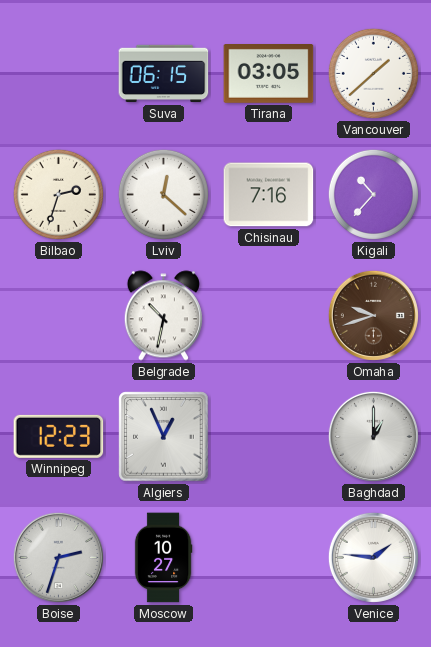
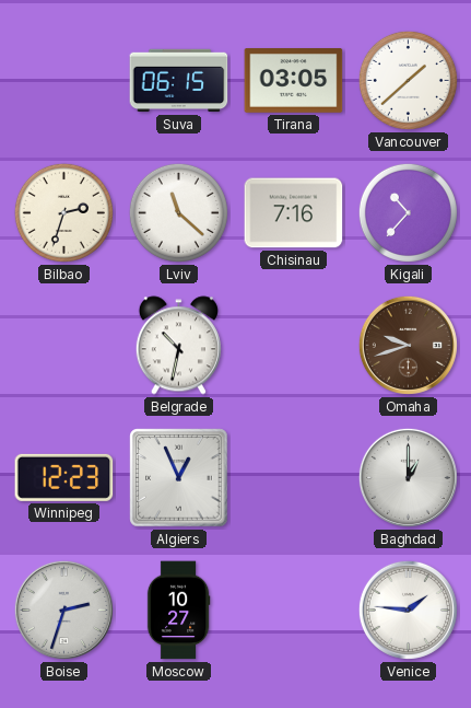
Lviv: 12:22 -> 11:22
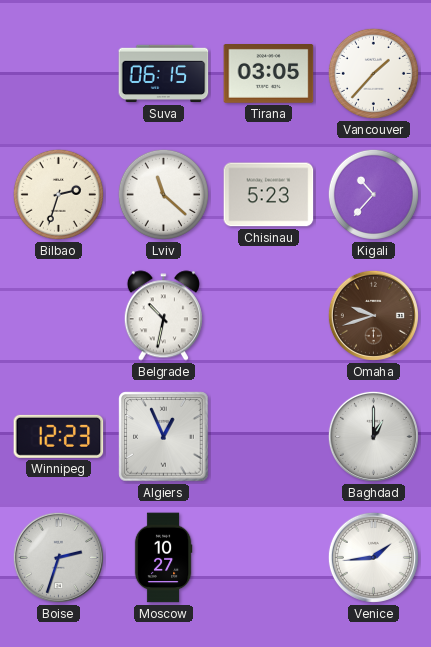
Vancouver: 1:38 -> 1:37
Chisinau: 7:16 -> 5:23
Venice: 1:46 -> 1:44
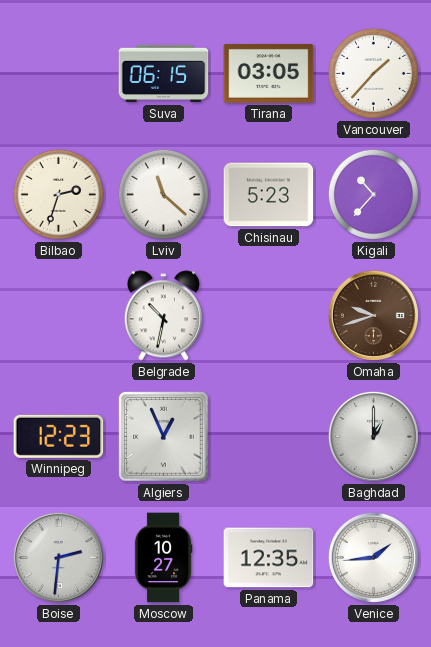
Boise: 2:33 -> 2:31
Panama: none -> 12:35
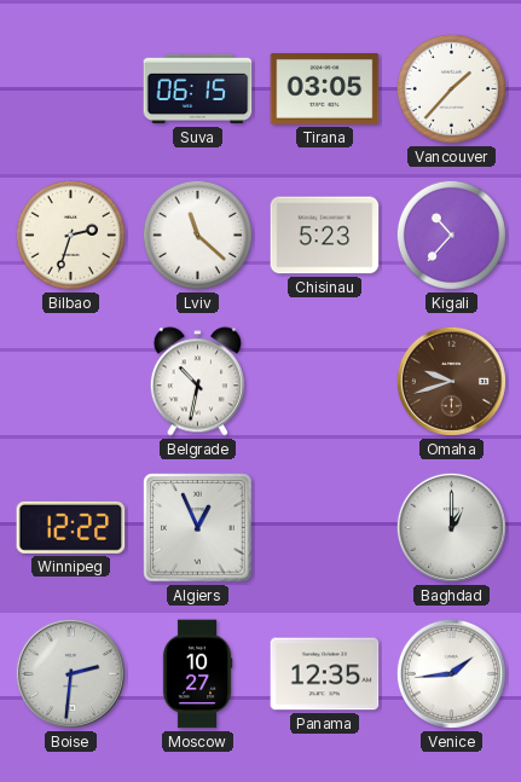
Winnipeg: 12:23 -> 12:22
